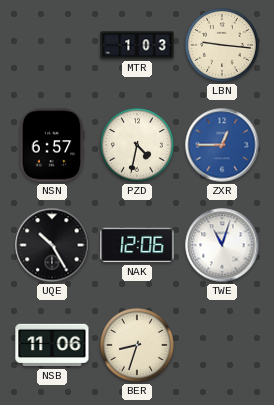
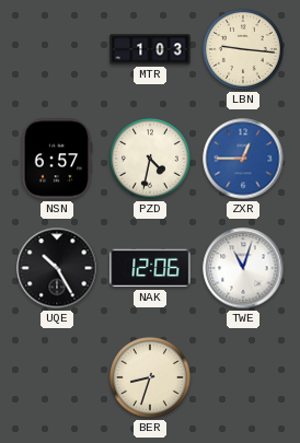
NSB: 11:06 -> none
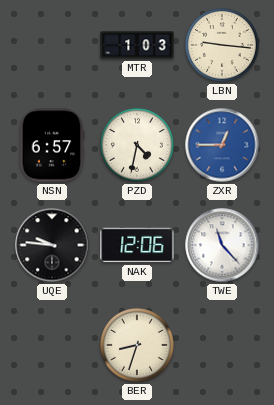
UQE: 10:25 -> 9:46
TWE: 11:03 -> 11:23
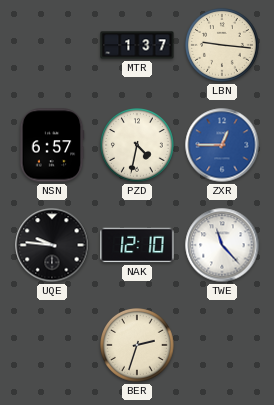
MTR: 1:03 -> 1:37
NAK: 12:06 -> 12:10
BER: 8:33 -> 2:33
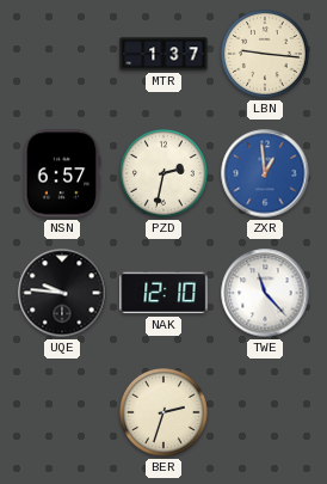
PZD: 4:32 -> 2:32
ZXR: 12:45 -> 12:59
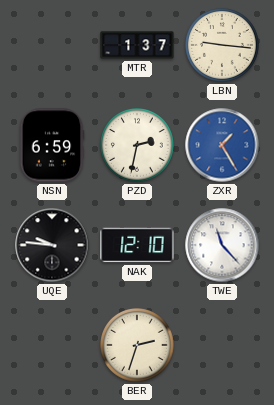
NSN: 6:57 -> 6:59
ZXR: 12:59 -> 1:25
